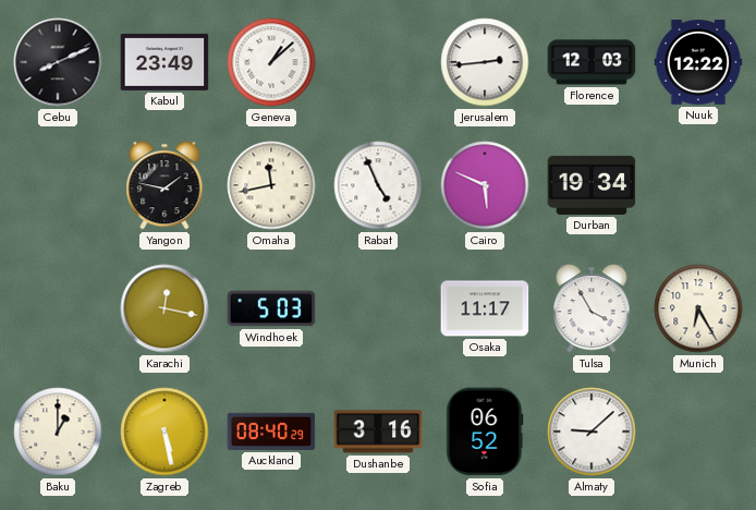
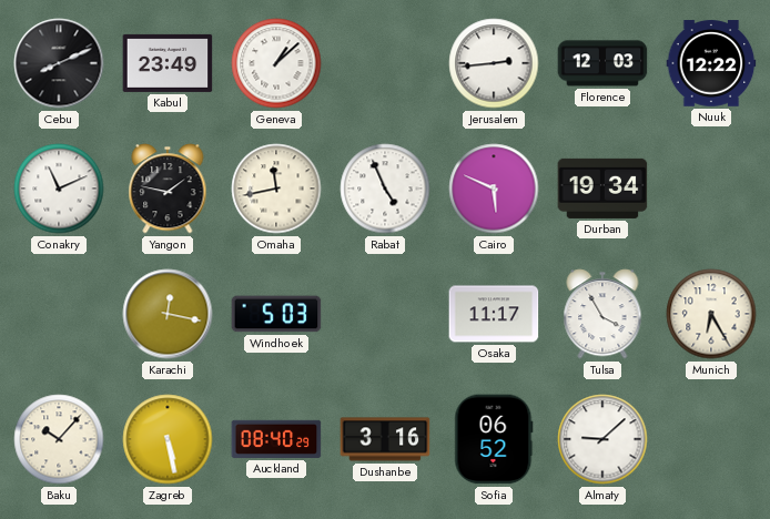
Conakry: none -> 11:11
Baku: 1:00 -> 10:07
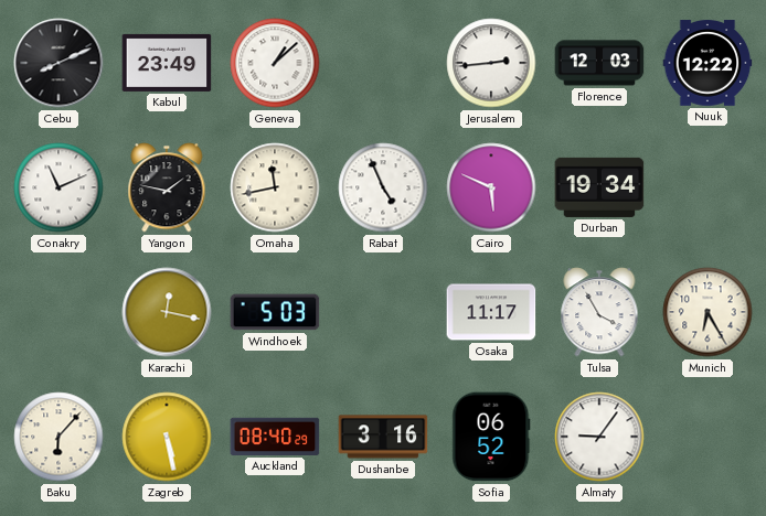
Baku: 10:07 -> 6:07
Almaty: 9:08 -> 9:06
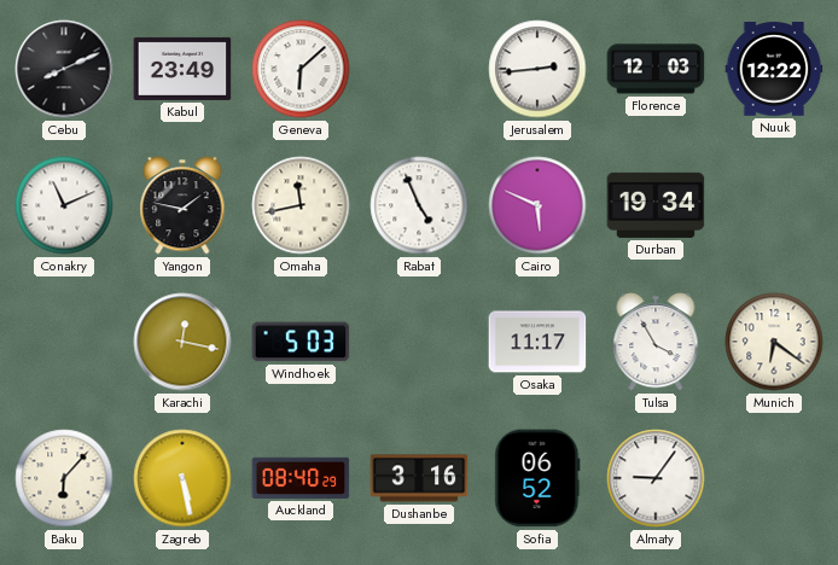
Geneva: 1:08 -> 6:08
Munich: 6:25 -> 6:21
